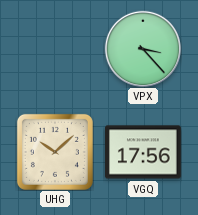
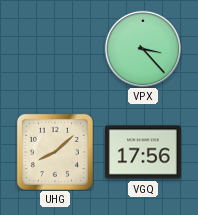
UHG: 10:08 -> 8:08
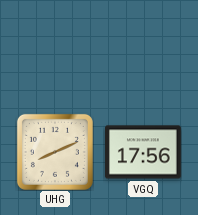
VPX: 3:23 -> none
UHG: 8:08 -> 8:11
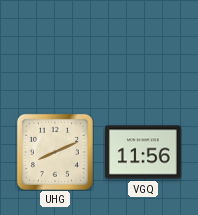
VGQ: 17:56 -> 11:56
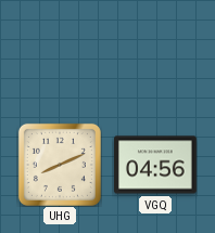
VGQ: 11:56 -> 04:56
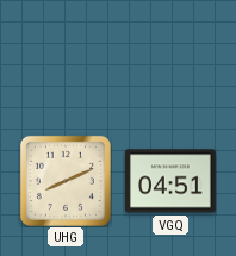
VGQ: 04:56 -> 04:51
